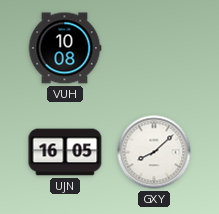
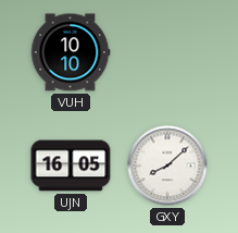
VUH: 10:08 -> 10:10
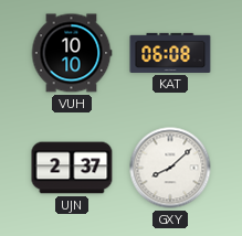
KAT: none -> 06:08
UJN: 16:05 -> 2:37
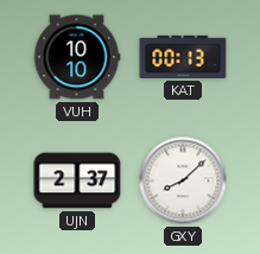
KAT: 06:08 -> 00:13
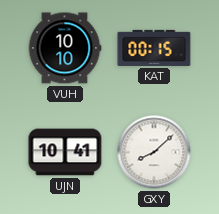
KAT: 00:13 -> 00:15
UJN: 2:37 -> 10:41
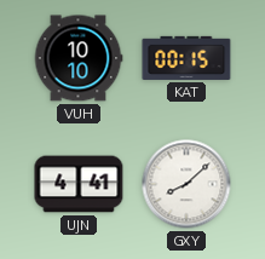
UJN: 10:41 -> 4:41
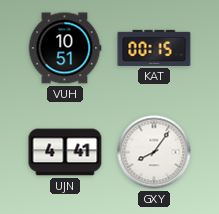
VUH: 10:10 -> 10:51
GXY: 8:08 -> 8:06
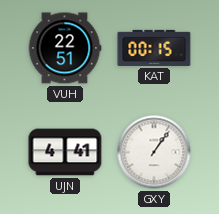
VUH: 10:51 -> 22:51
GXY: 8:06 -> 1:06
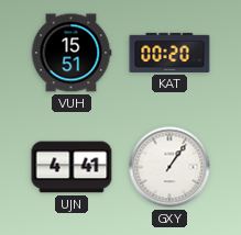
VUH: 22:51 -> 15:51
KAT: 00:15 -> 00:20
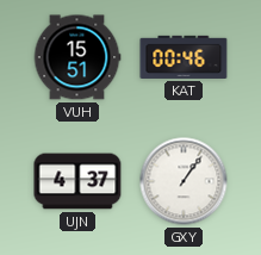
KAT: 00:20 -> 00:46
UJN: 4:41 -> 4:37
